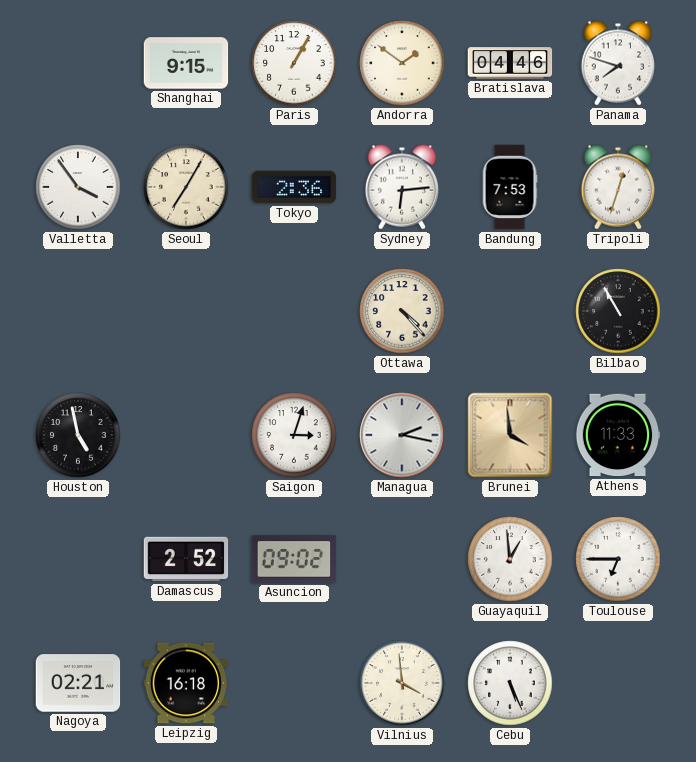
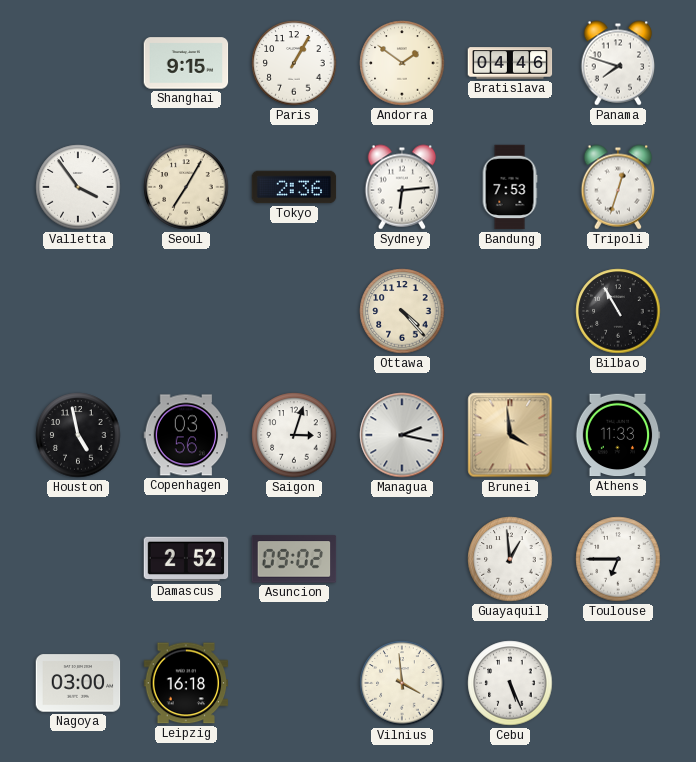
Copenhagen: none -> 03:56
Nagoya: 02:21 -> 03:00
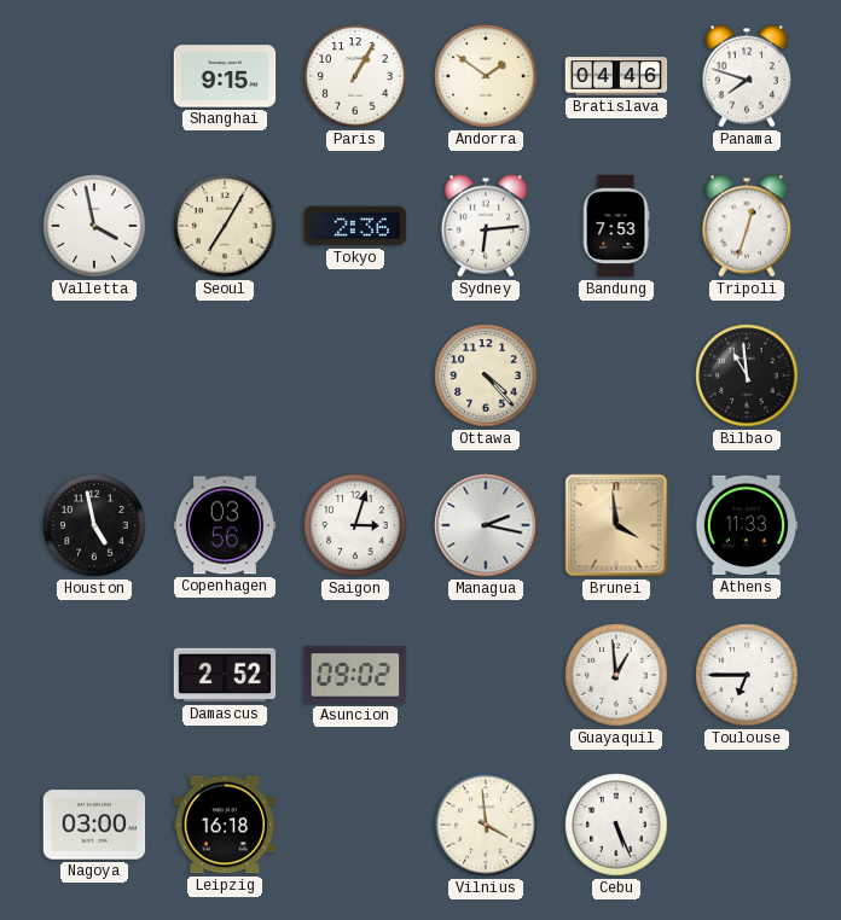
Valletta: 3:54 -> 3:58
Bilbao: 10:55 -> 10:59
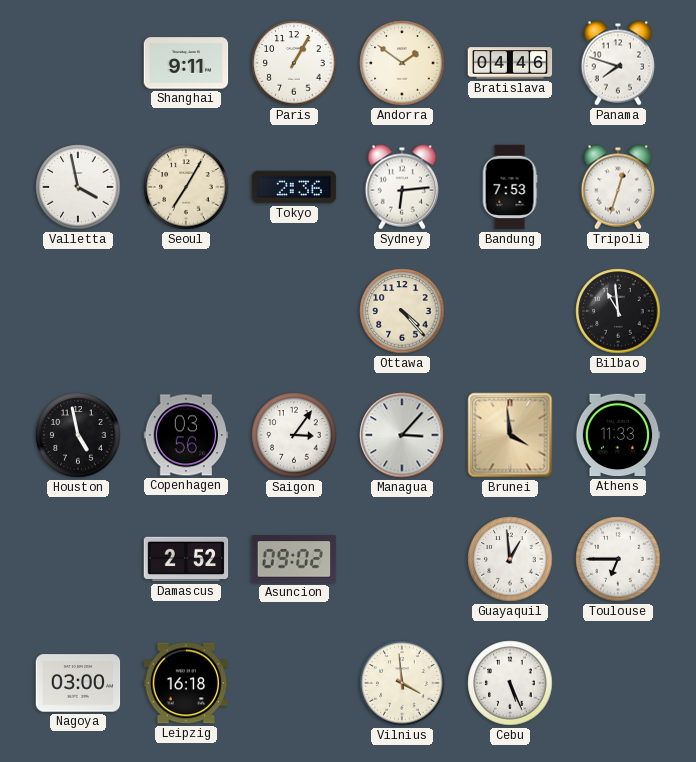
Shanghai: 9:15 -> 9:11
Saigon: 3:03 -> 3:06
Managua: 2:17 -> 3:07
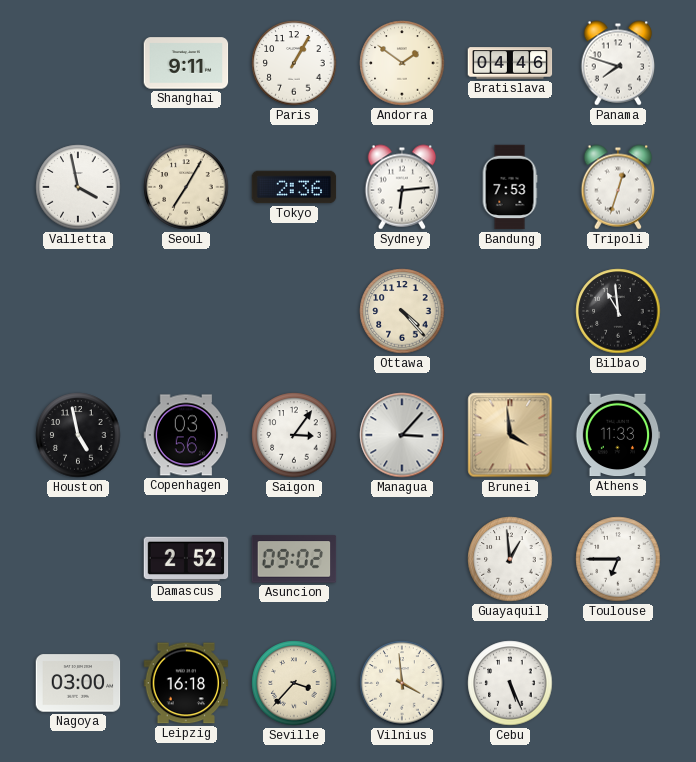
Seville: none -> 3:37
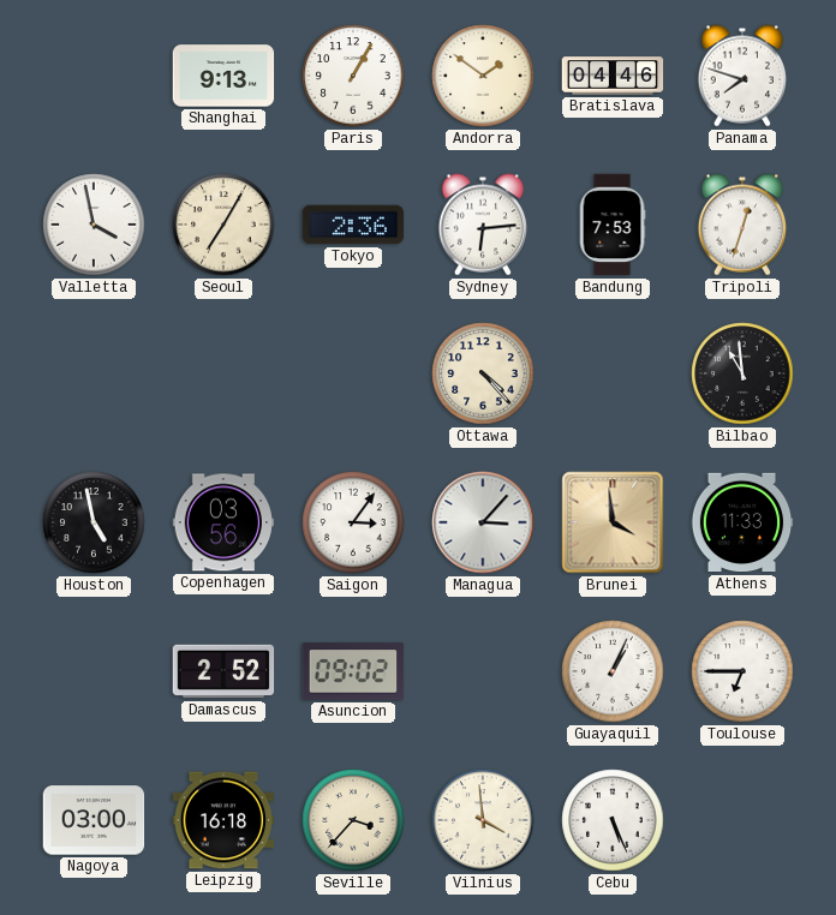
Shanghai: 9:11 -> 9:13
Guayaquil: 12:59 -> 1:04
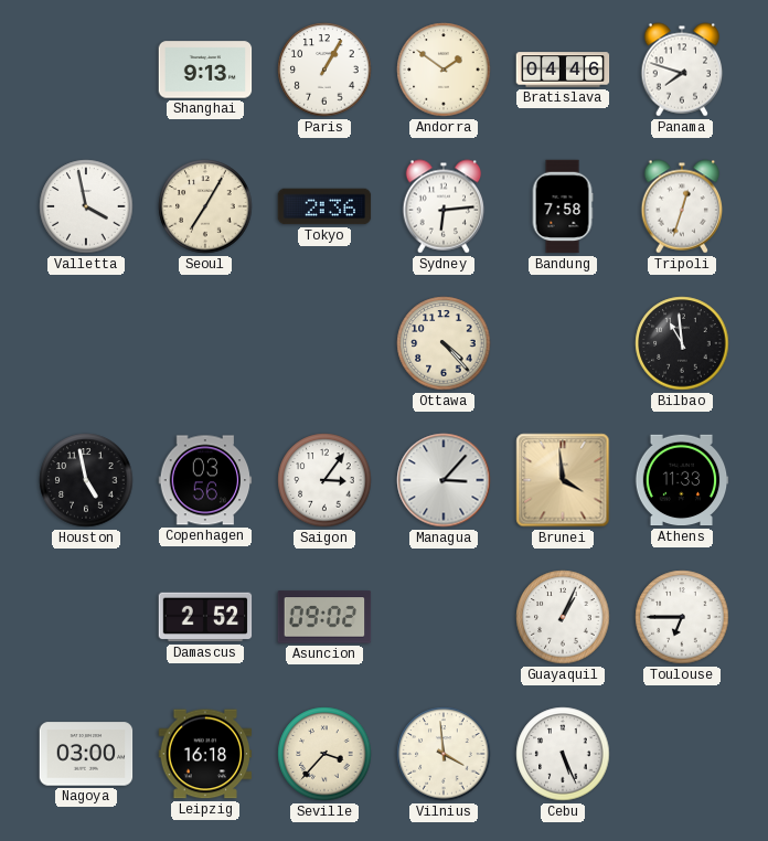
Bandung: 7:53 -> 7:58
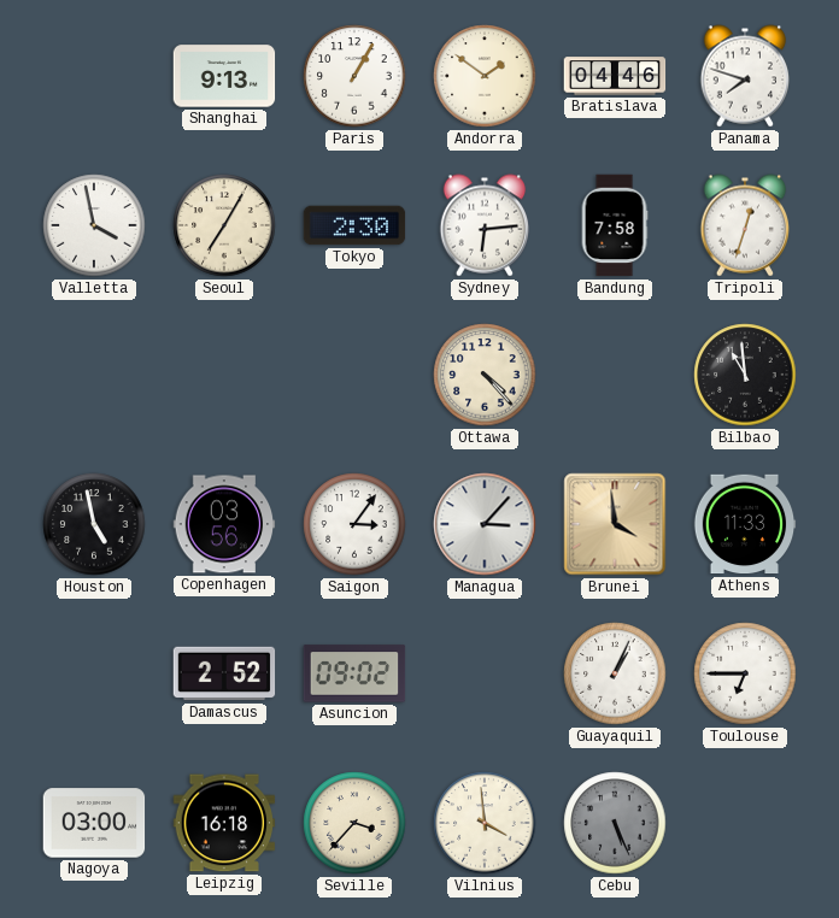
Tokyo: 2:36 -> 2:30
Cebu dial: white -> grey
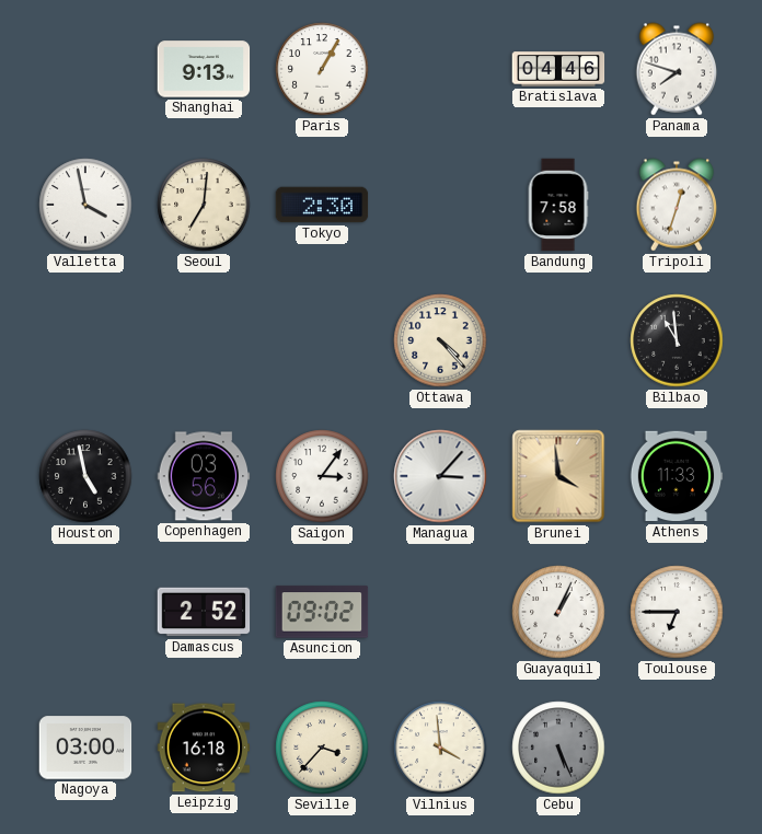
Andorra: 1:51 -> none
Seoul: 7:05 -> 7:01
Sydney: 6:14 -> none
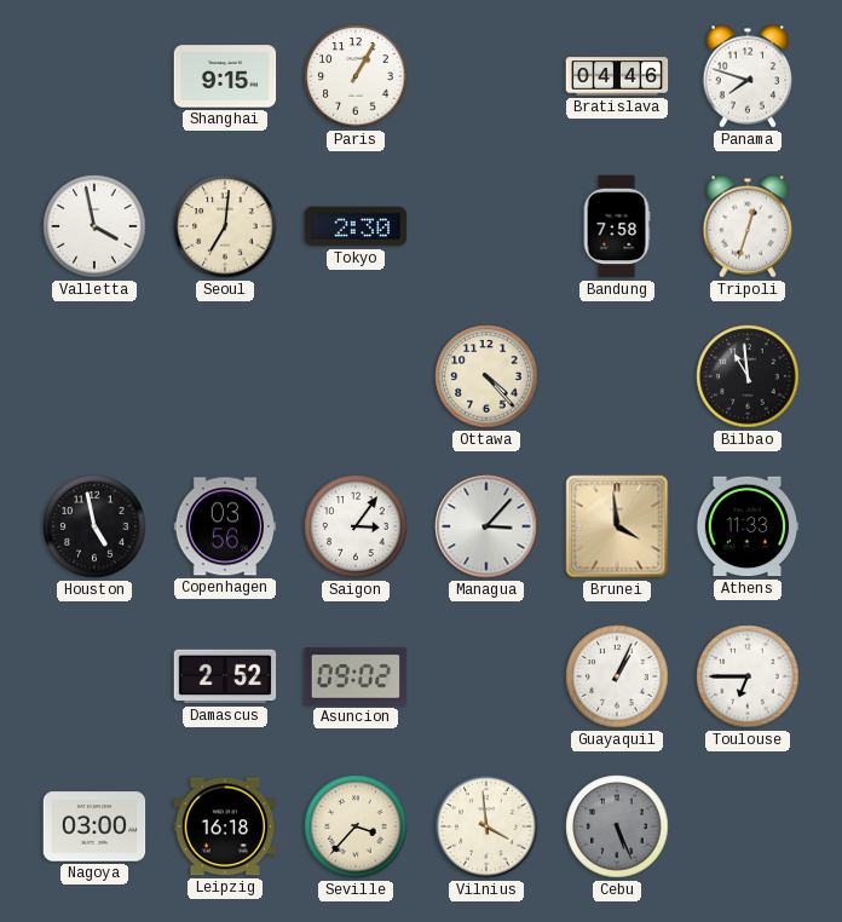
Shanghai: 9:13 -> 9:15
